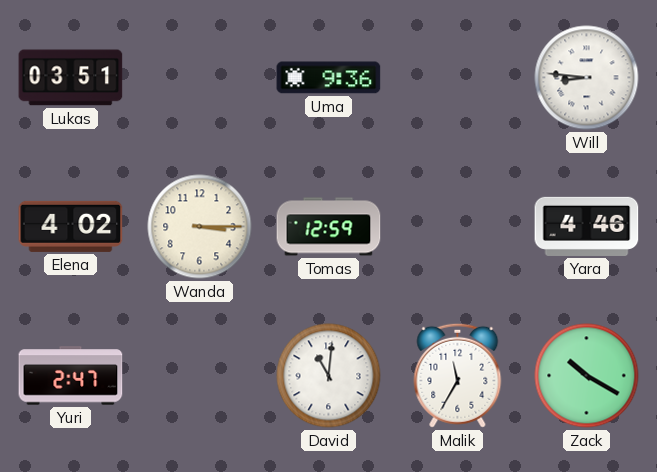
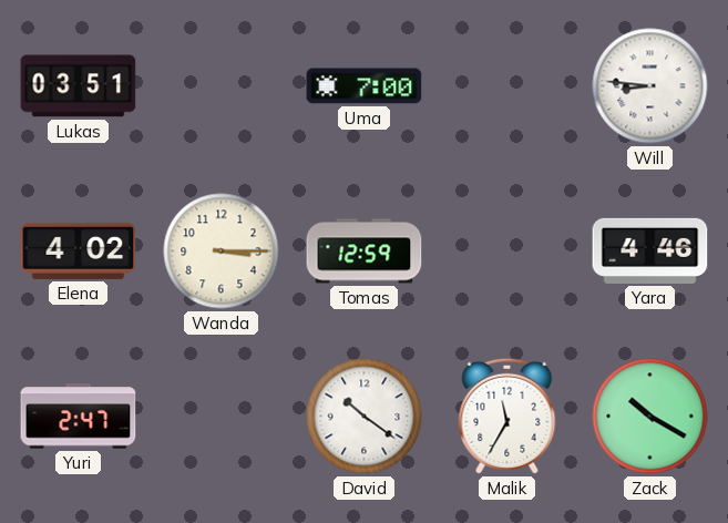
Uma: 9:36 -> 7:00
David: 11:01 -> 10:21
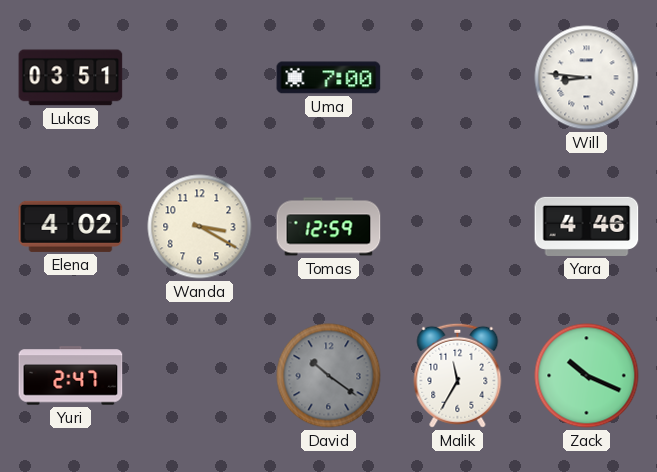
Wanda: 3:15 -> 3:20
David dial: white -> grey
Zack: 10:20 -> 10:19
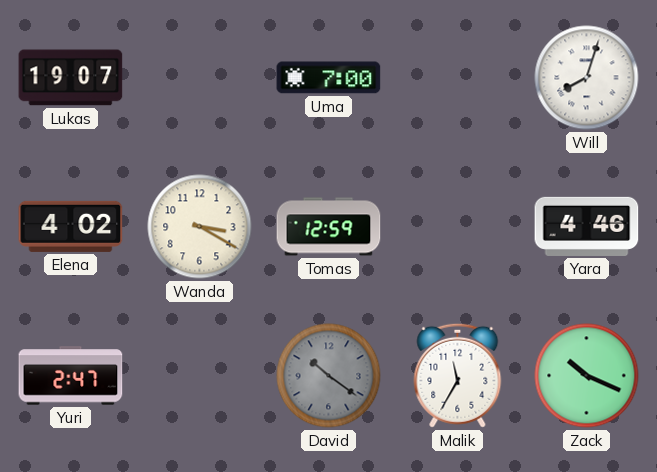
Lukas: 03:51 -> 19:07
Will: 8:46 -> 8:03
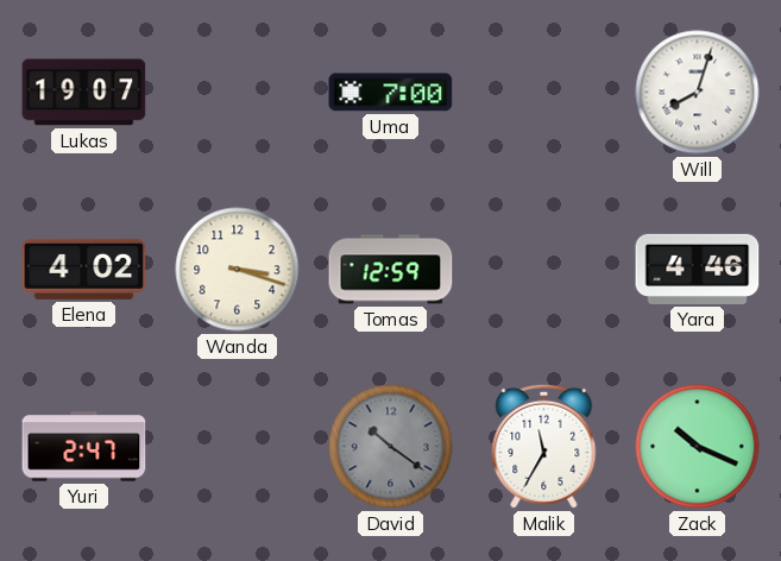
Wanda: 3:20 -> 3:18
